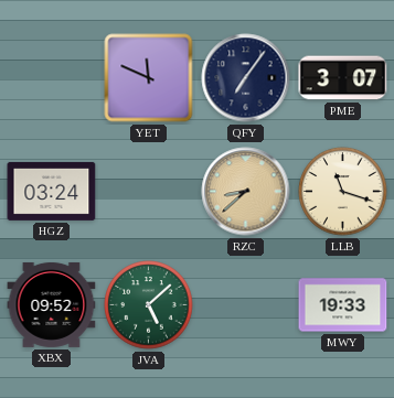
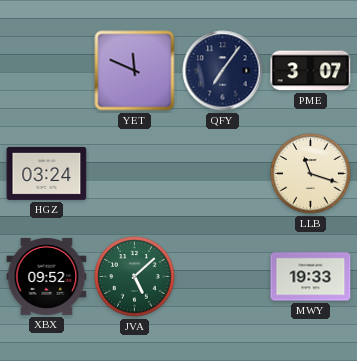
RZC: 8:38 -> none
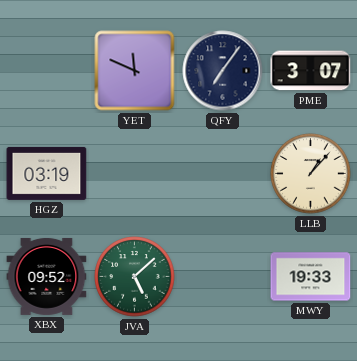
HGZ: 03:24 -> 03:19
LLB: 11:18 -> 1:07
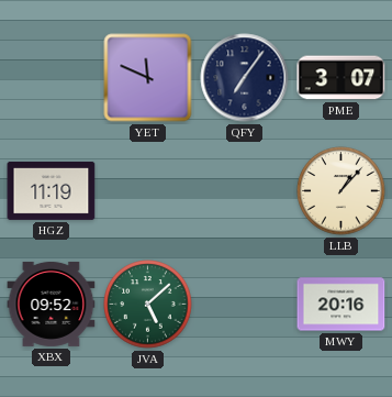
HGZ: 03:19 -> 11:19
MWY: 19:33 -> 20:16
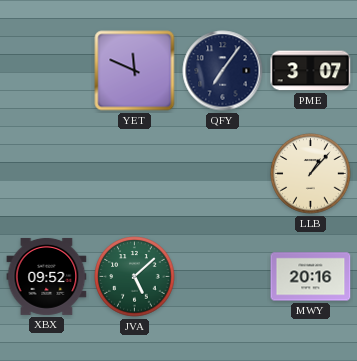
HGZ: 11:19 -> none
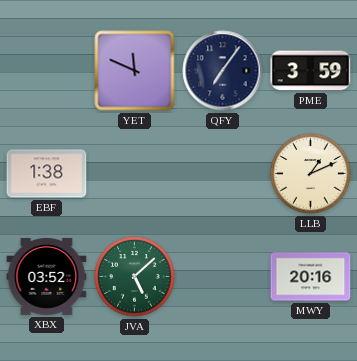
PME: 3:07 -> 3:59
EBF: none -> 1:38
LLB: 1:07 -> 1:11
XBX: 09:52 -> 03:52
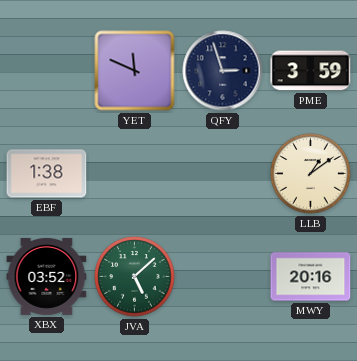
QFY: 7:06 -> 2:57
LLB: 1:11 -> 1:09
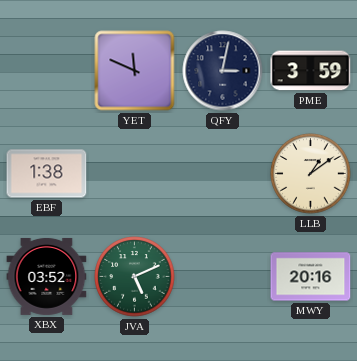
QFY: 2:57 -> 3:02
JVA: 5:08 -> 5:11
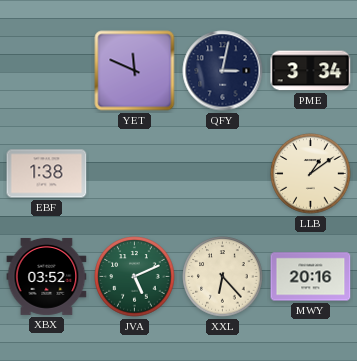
PME: 3:59 -> 3:34
XXL: none -> 6:23
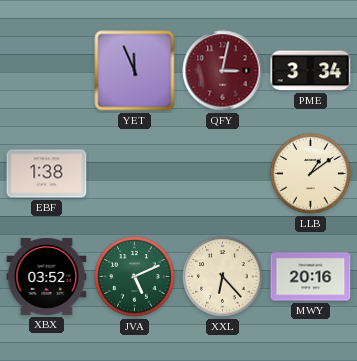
YET: 11:49 -> 11:56
QFY dial: navy -> burgundy
